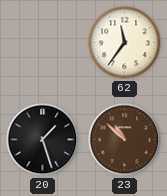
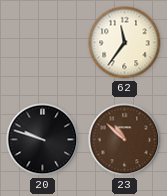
20: 1:27 -> 9:48
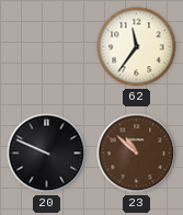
20: 9:48 -> 9:49
